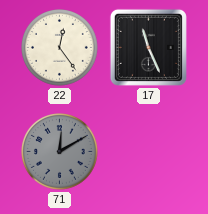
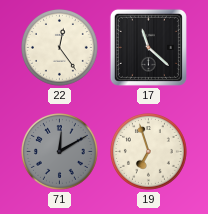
17: 11:26 -> 11:22
19: none -> 6:57
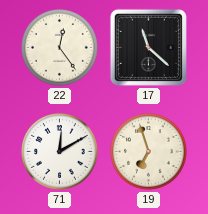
71 dial: grey -> white
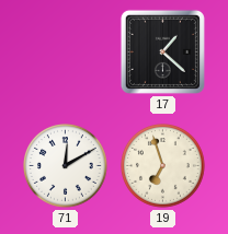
22: 12:24 -> none
17: 11:22 -> 1:22
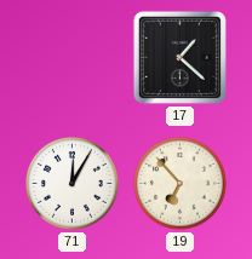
71: 12:10 -> 12:05
19: 6:57 -> 6:53
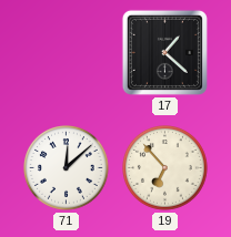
71: 12:05 -> 12:08
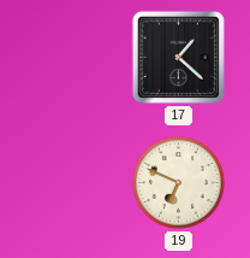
71: 12:08 -> none
19: 6:53 -> 6:49
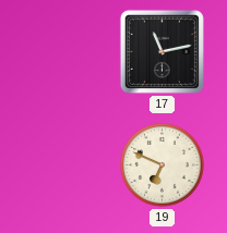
17: 1:22 -> 11:13
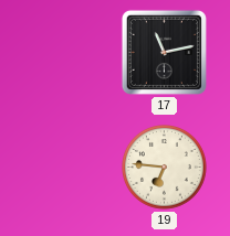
19: 6:49 -> 6:46
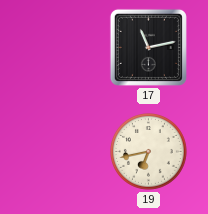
19: 6:46 -> 6:43
